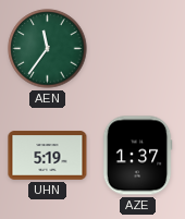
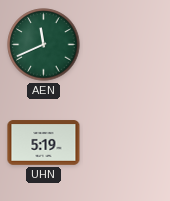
AEN: 11:36 -> 11:41
AZE: 1:37 -> none
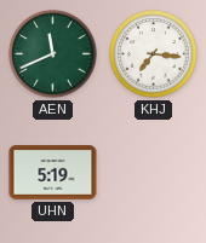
KHJ: none -> 7:16
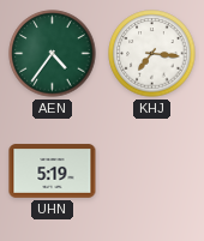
AEN: 11:41 -> 4:36
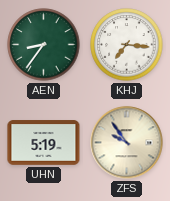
AEN: 4:36 -> 8:36
ZFS: none -> 9:54
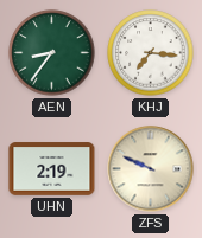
UHN: 5:19 -> 2:19
ZFS: 9:54 -> 9:49
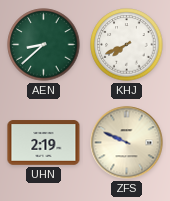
AEN: 8:36 -> 8:38
KHJ: 7:16 -> 7:41
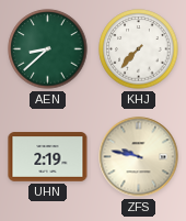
KHJ: 7:41 -> 7:37
ZFS: 9:49 -> 9:47
